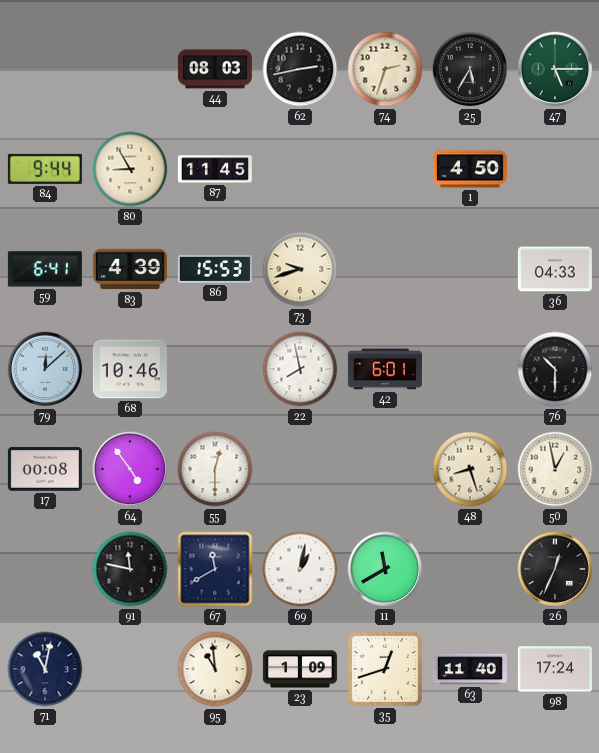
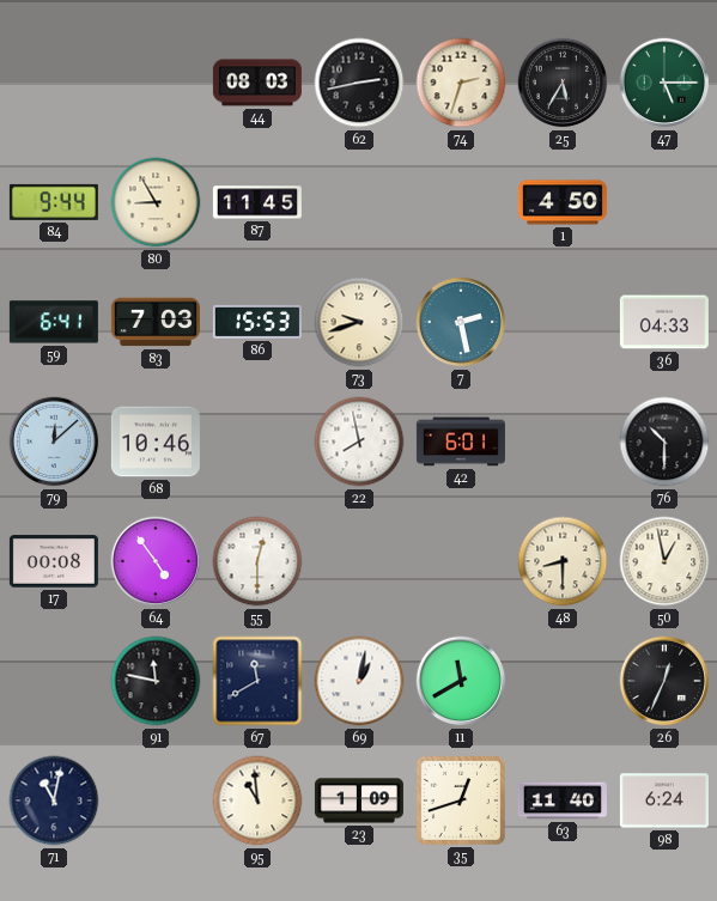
83: 4:39 -> 7:03
7: none -> 2:28
48: 8:27 -> 8:30
98: 17:24 -> 6:24
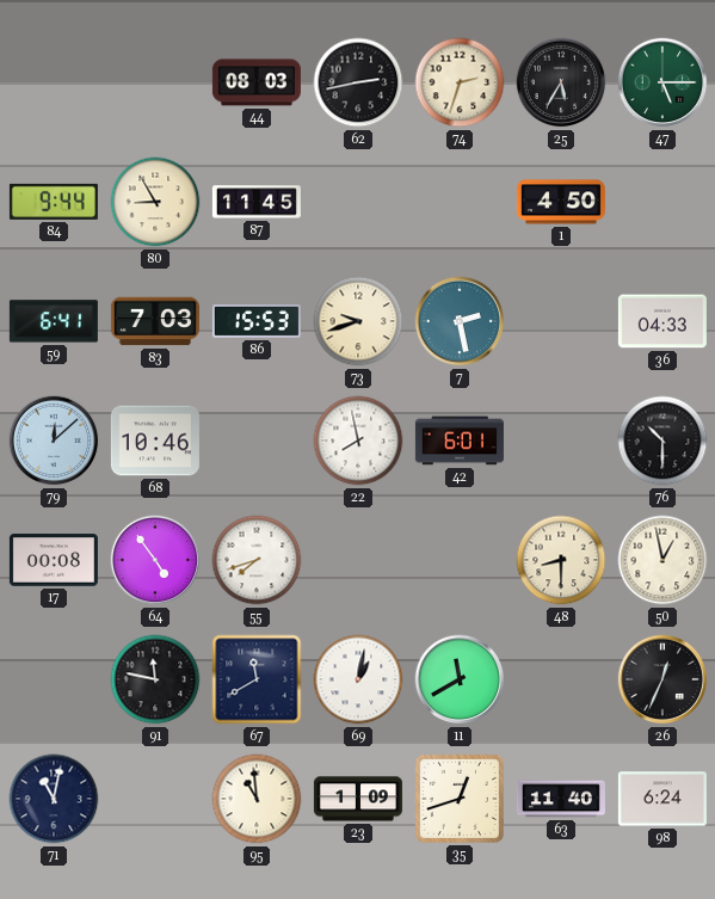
55: 12:30 -> 7:42
